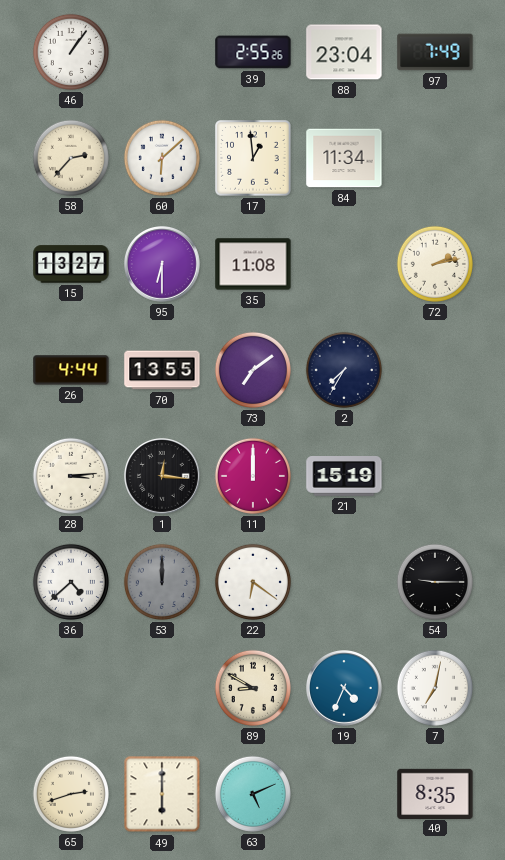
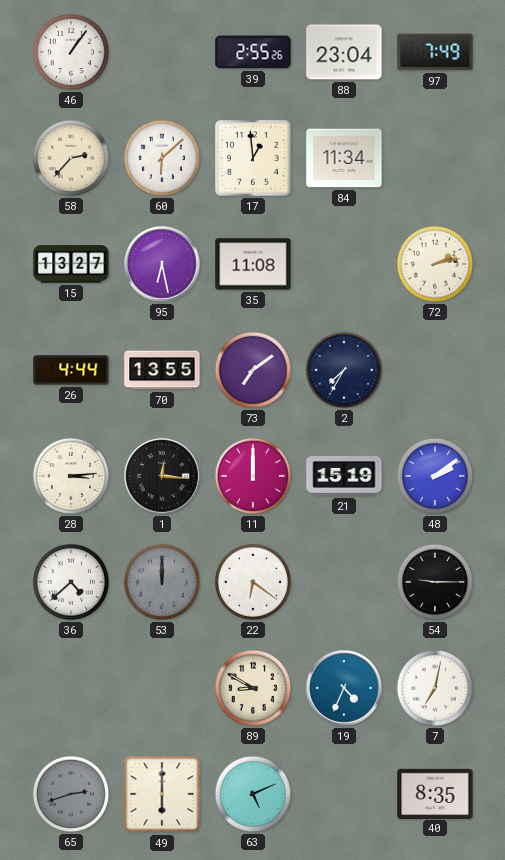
95: 6:30 -> 6:28
48: none -> 2:09
65 dial: cream -> grey
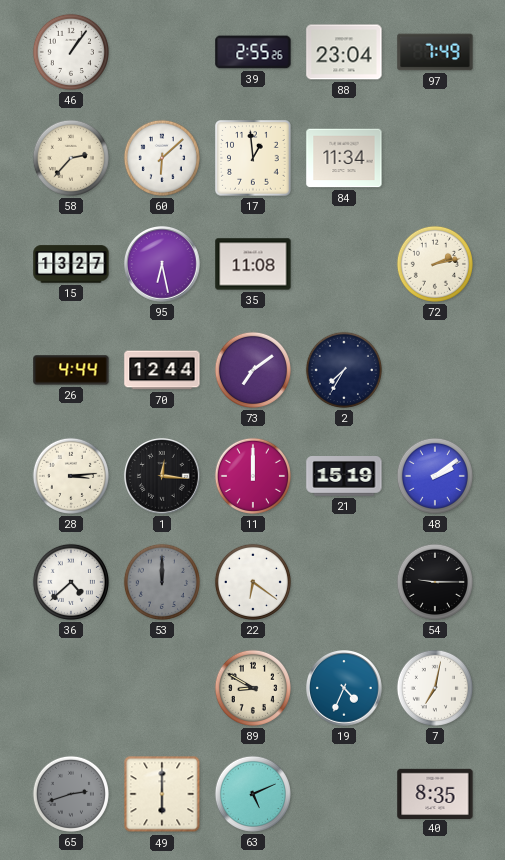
70: 13:55 -> 12:44
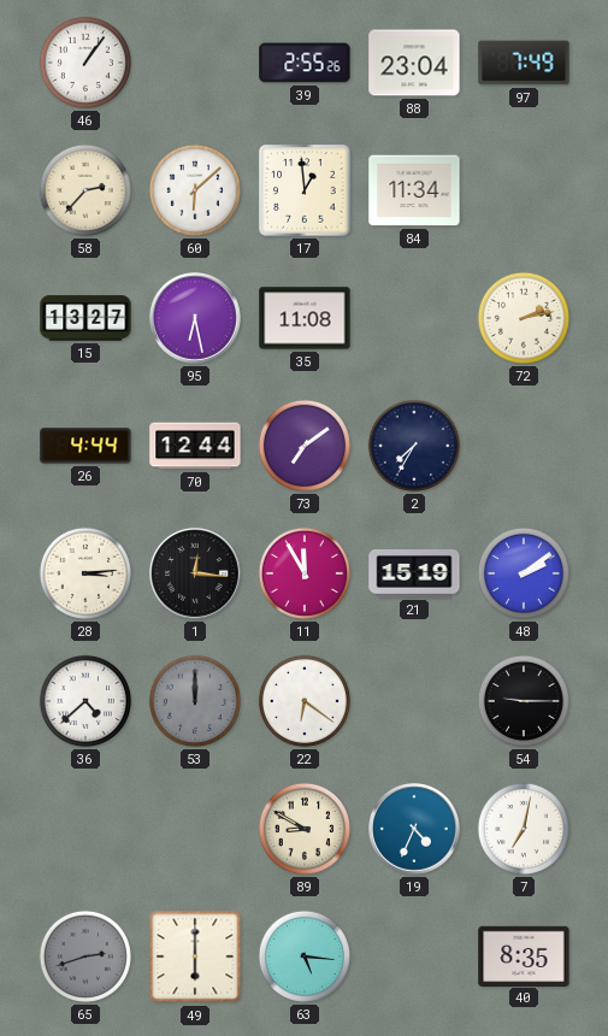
11: 12:00 -> 11:55
63: 5:11 -> 5:16
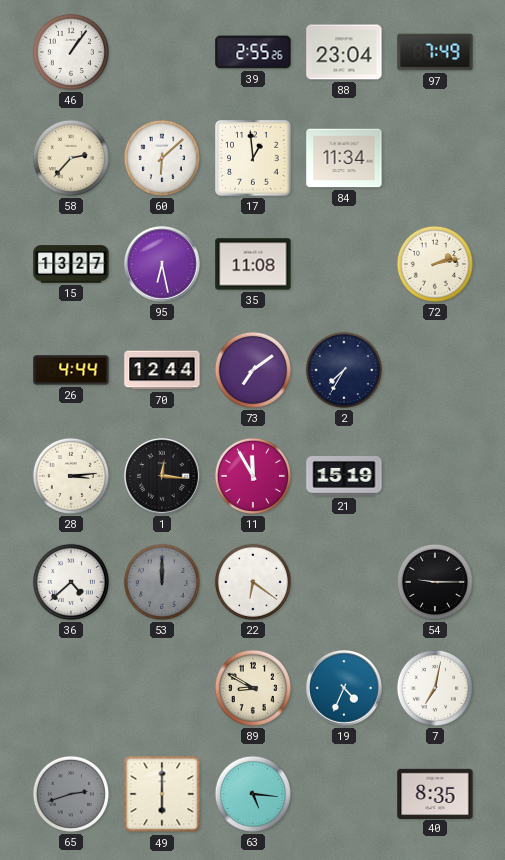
48: 2:09 -> none
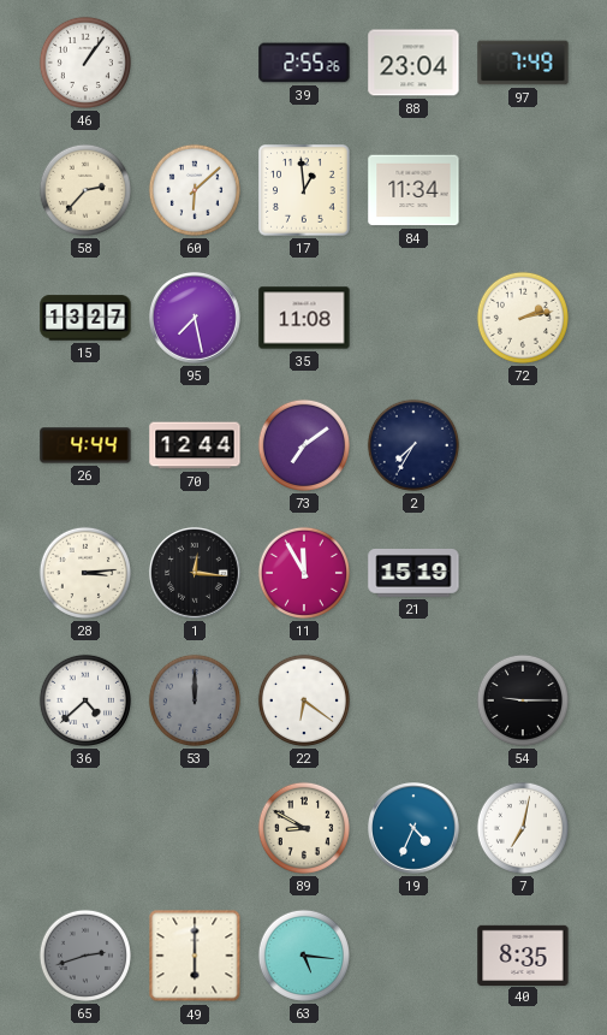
95: 6:28 -> 7:28
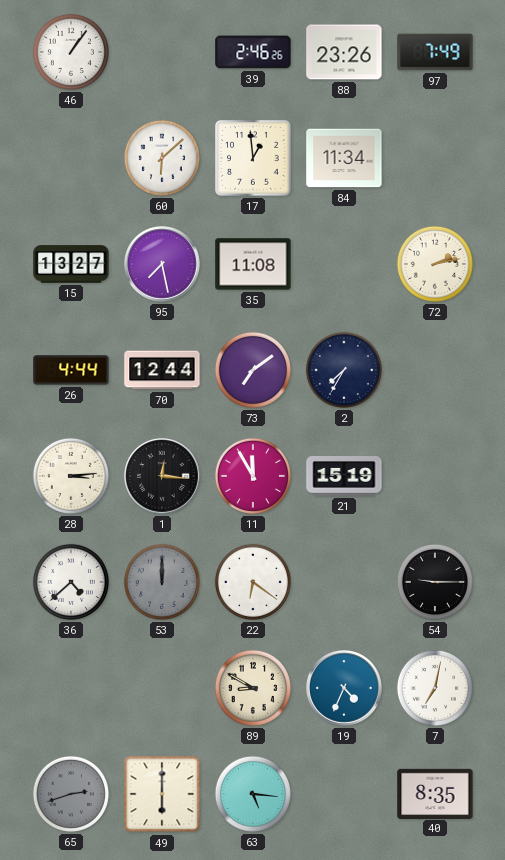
39: 2:55 -> 2:46
88: 23:04 -> 23:26
58: 2:37 -> none
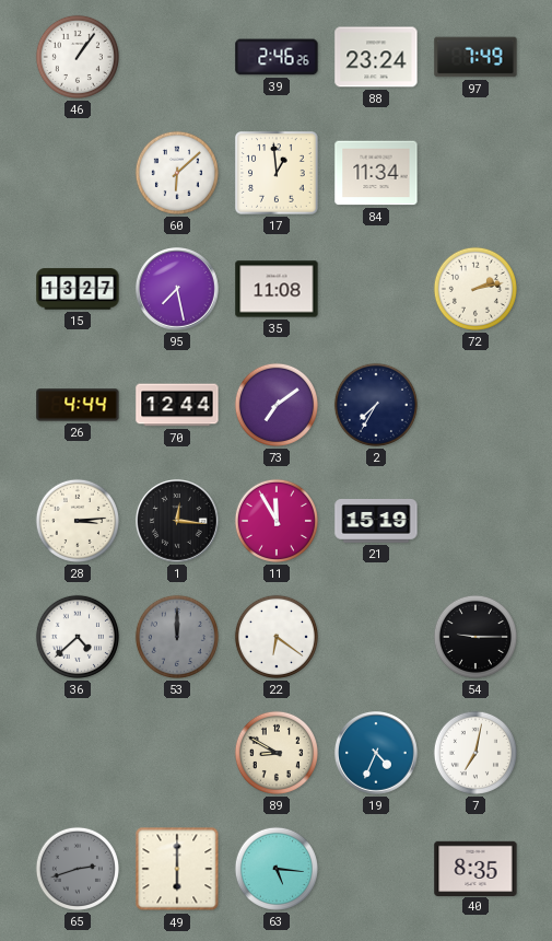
88: 23:26 -> 23:24
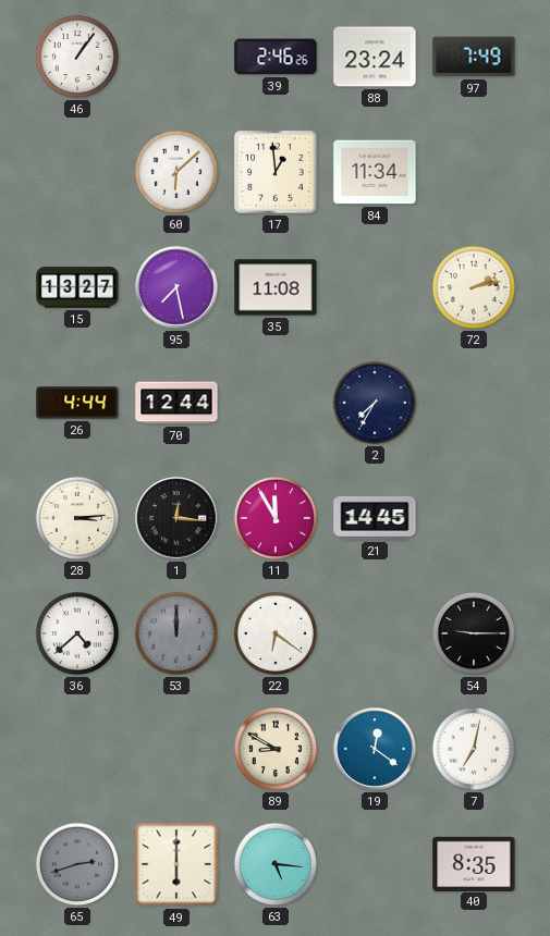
73: 7:09 -> none
21: 15:19 -> 14:45
19: 4:34 -> 12:21
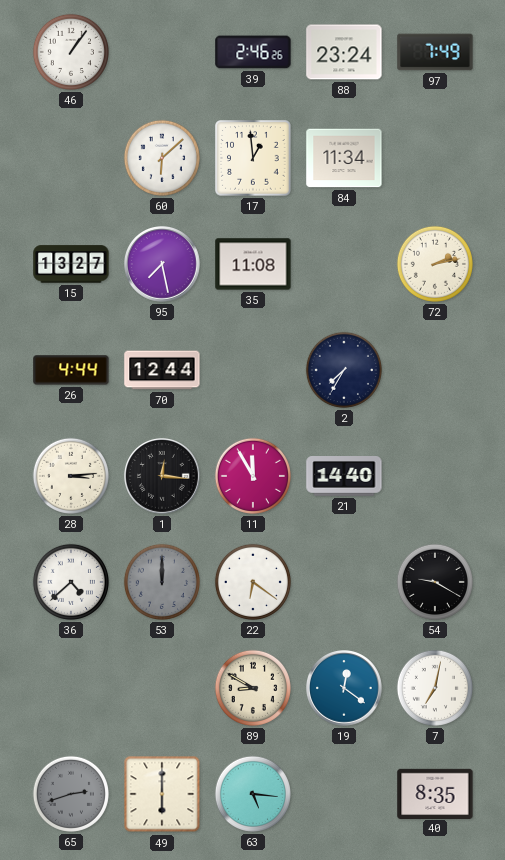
21: 14:45 -> 14:40
54: 9:15 -> 9:20
